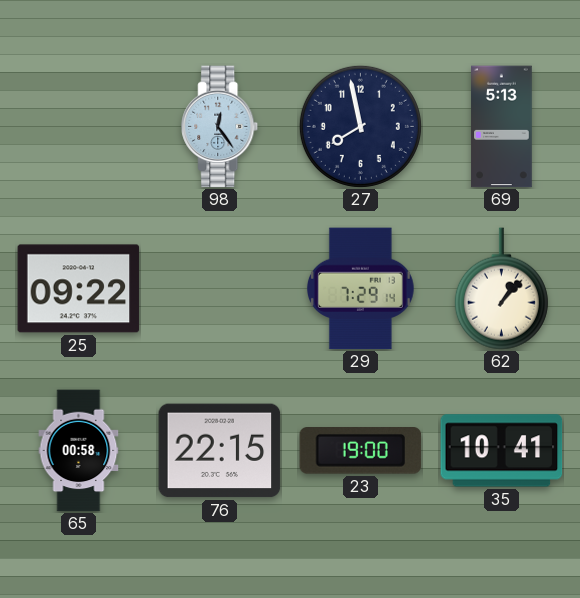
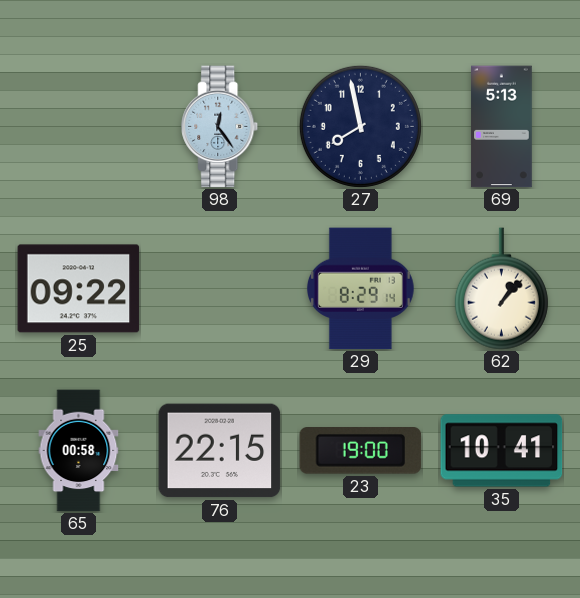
29: 7:29 -> 8:29
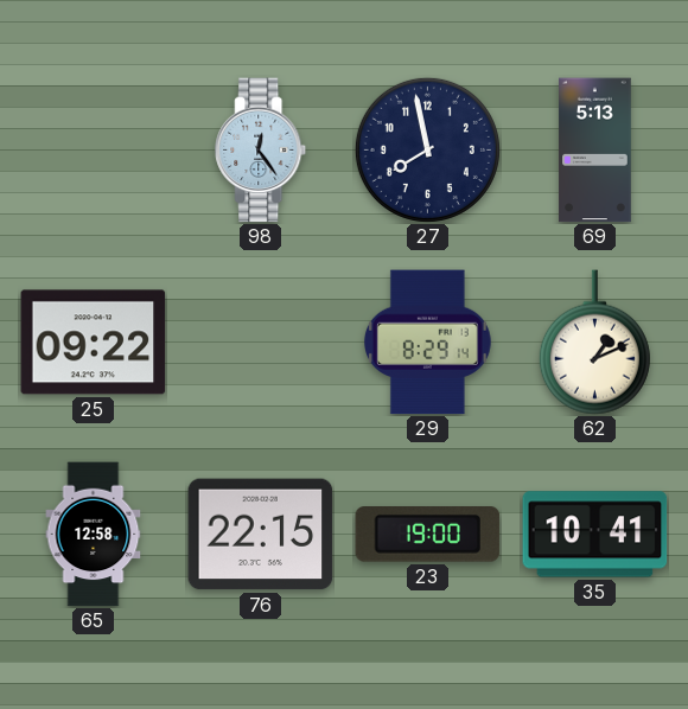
62: 1:07 -> 1:11
65: 00:58 -> 12:58
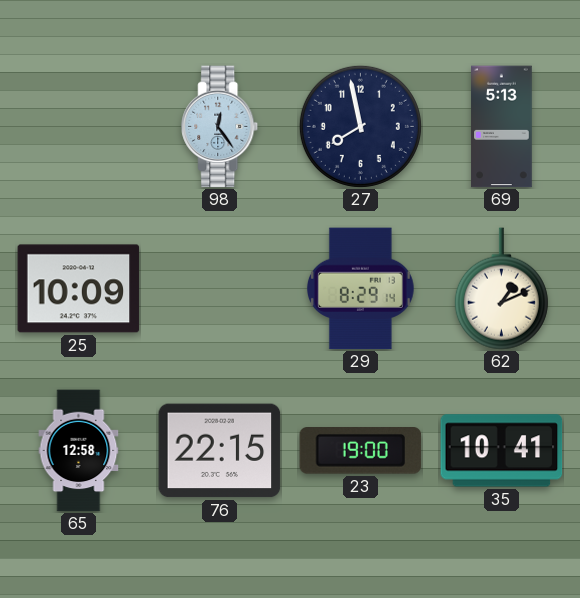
25: 09:22 -> 10:09
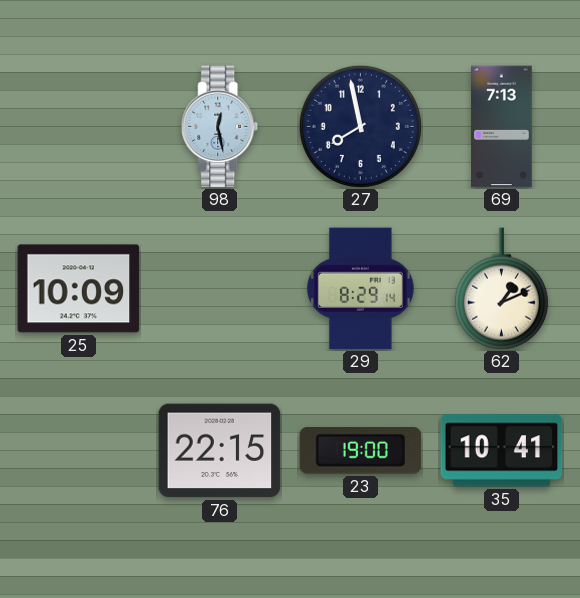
98: 12:24 -> 12:28
69: 5:13 -> 7:13
65: 12:58 -> none
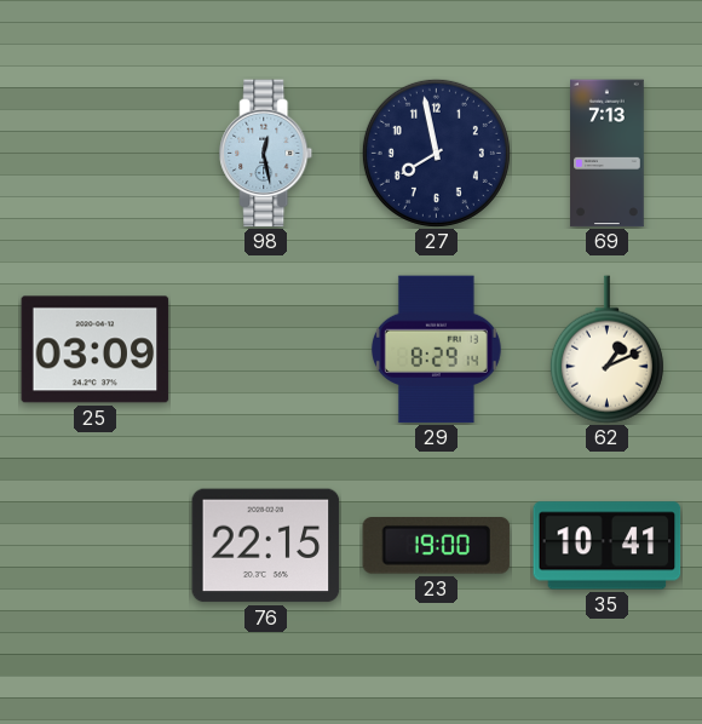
25: 10:09 -> 03:09
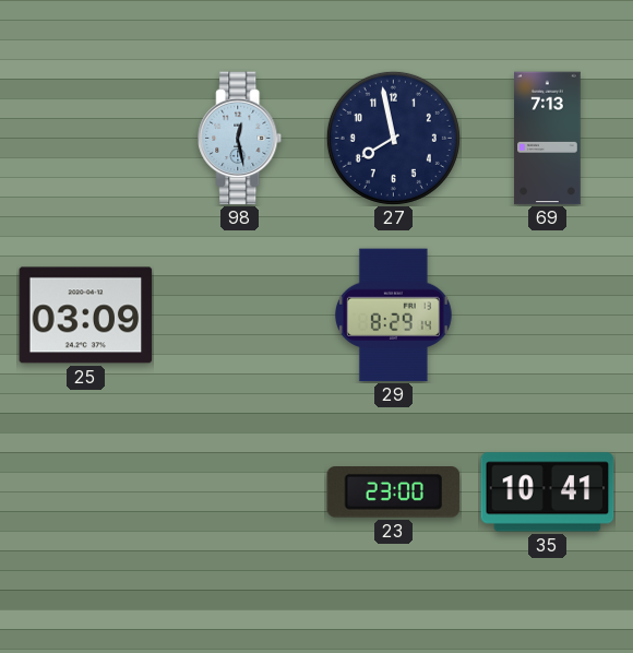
62: 1:11 -> none
76: 22:15 -> none
23: 19:00 -> 23:00
